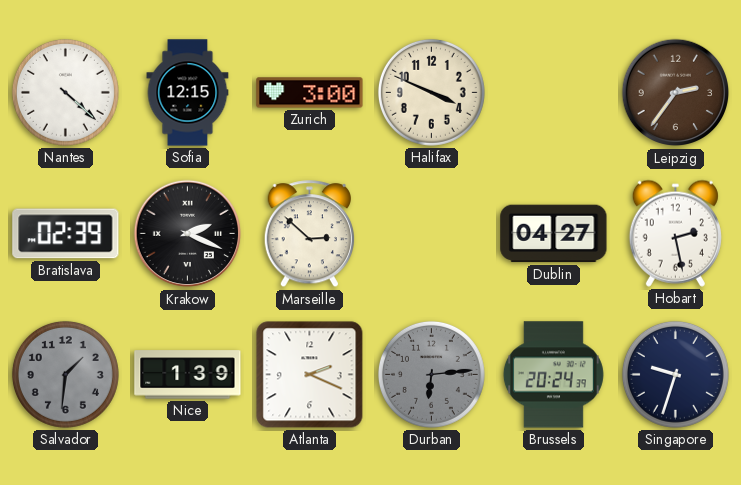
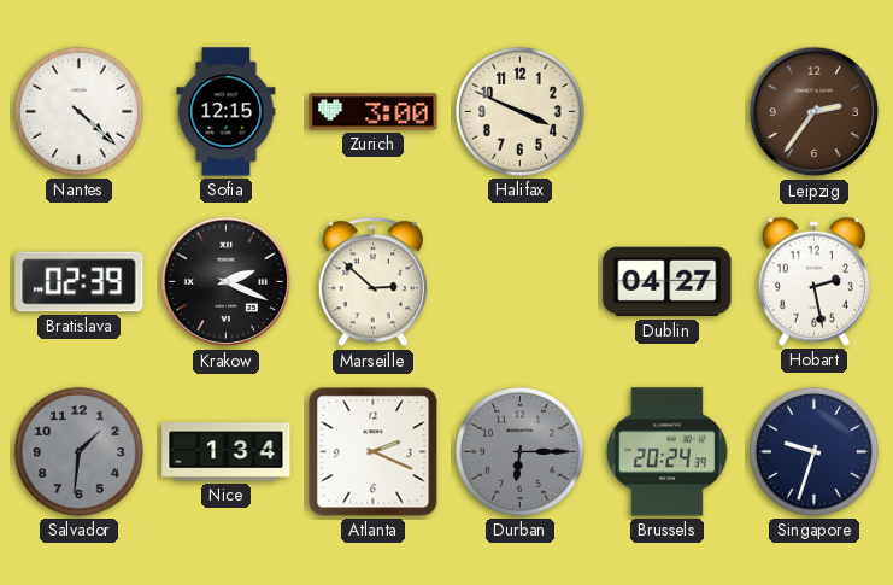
Nice: 1:39 -> 1:34
Durban: 6:14 -> 6:15
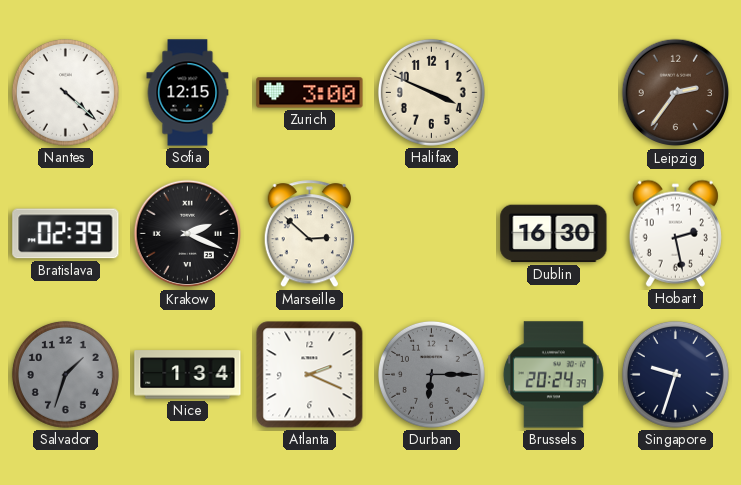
Dublin: 04:27 -> 16:30
Salvador: 1:31 -> 1:33
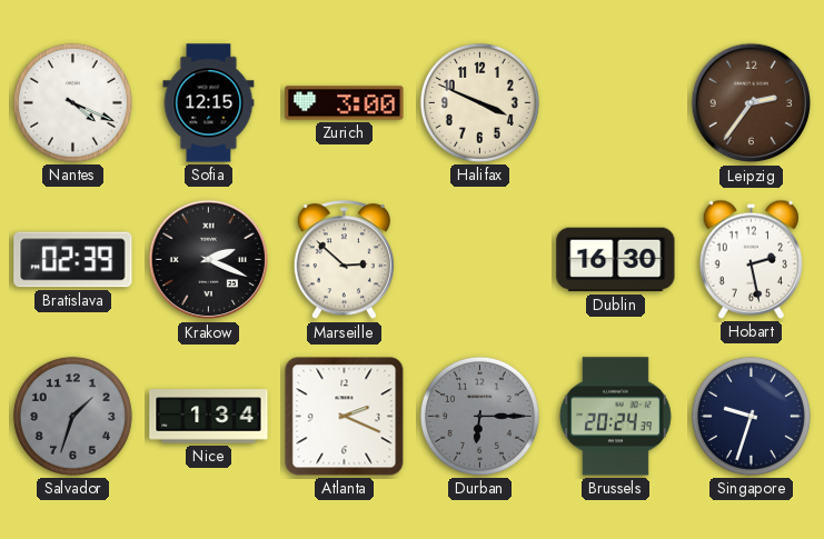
Nantes: 4:22 -> 4:19
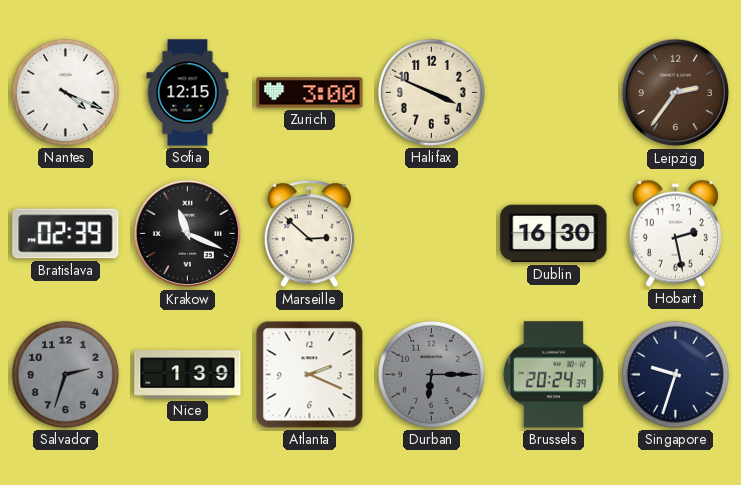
Krakow: 2:19 -> 11:19
Salvador: 1:33 -> 2:33
Nice: 1:34 -> 1:39
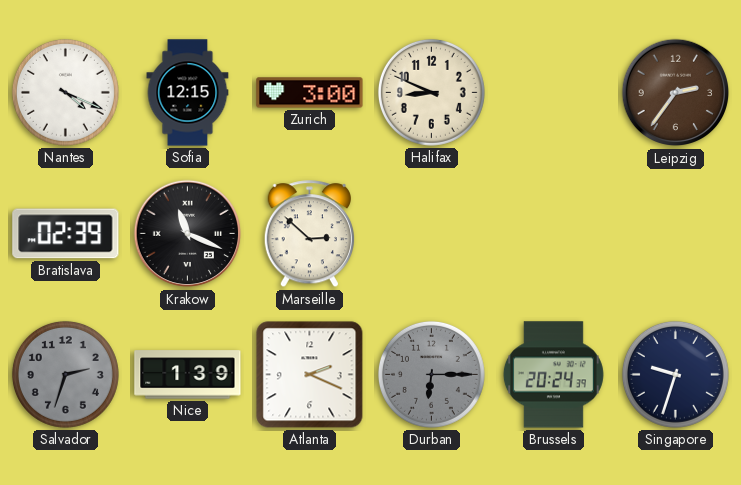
Halifax: 3:49 -> 8:49
Dublin: 16:30 -> none
Hobart: 2:28 -> none
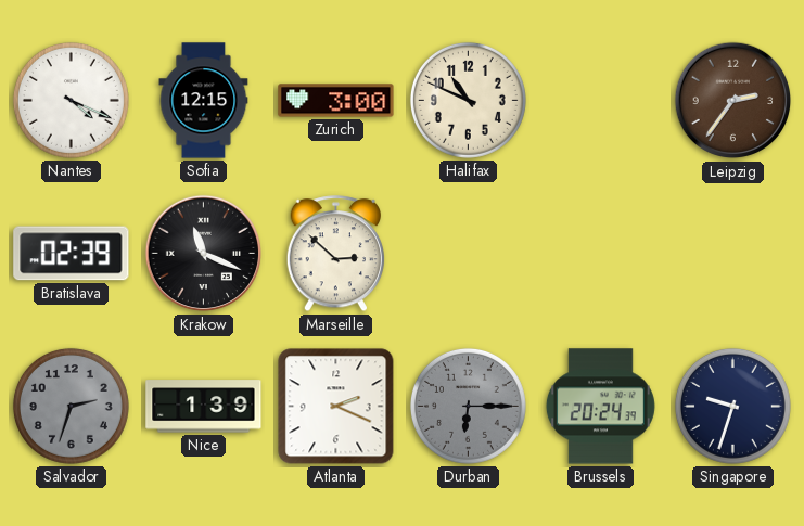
Halifax: 8:49 -> 10:49
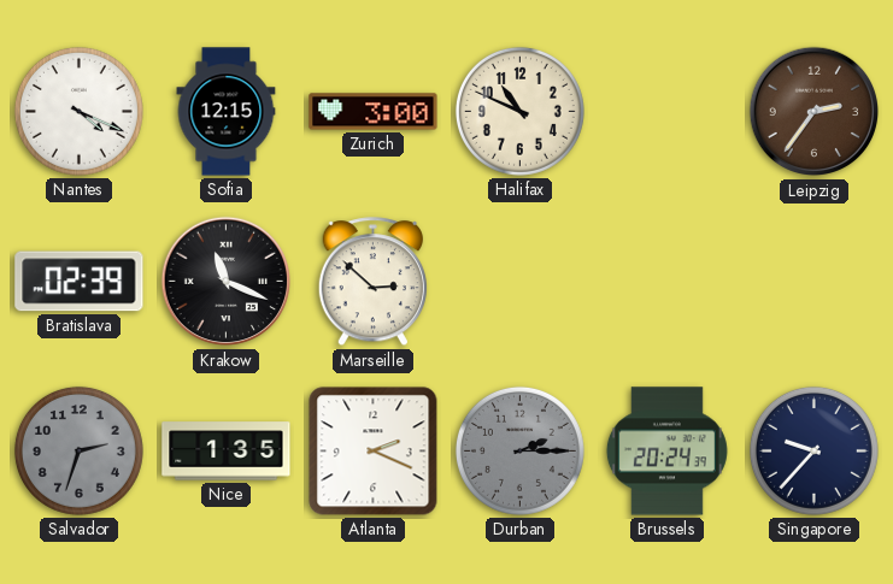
Nice: 1:39 -> 1:35
Durban: 6:15 -> 2:15
Singapore: 9:33 -> 9:37
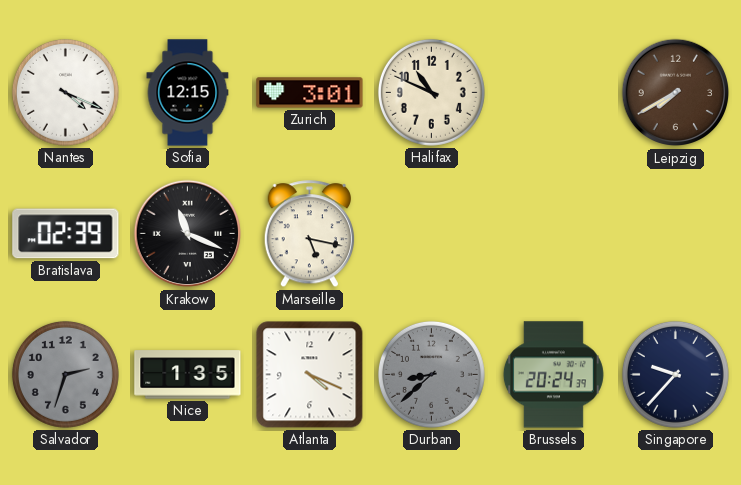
Zurich: 3:00 -> 3:01
Leipzig: 2:36 -> 7:40
Marseille: 2:52 -> 5:17
Atlanta: 2:19 -> 4:19
Durban: 2:15 -> 8:38
